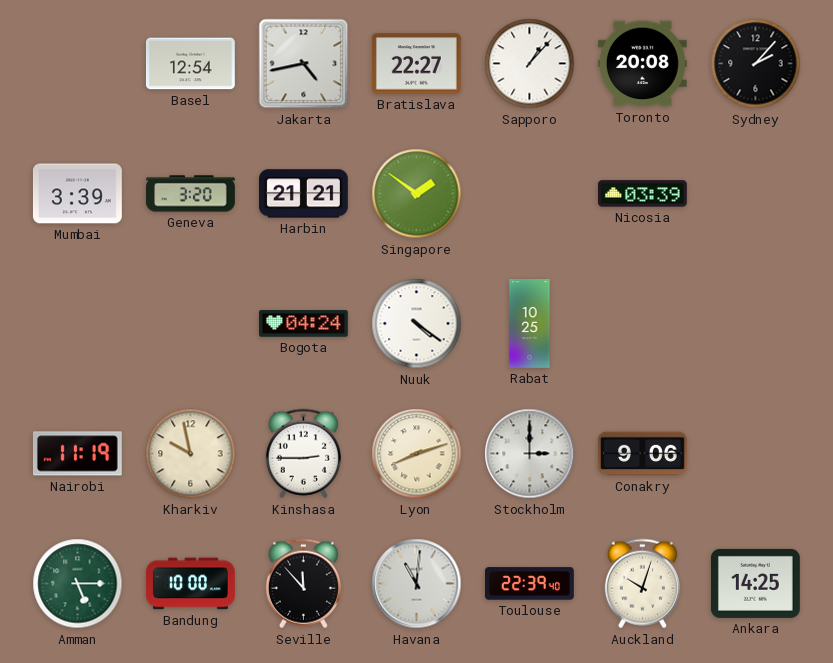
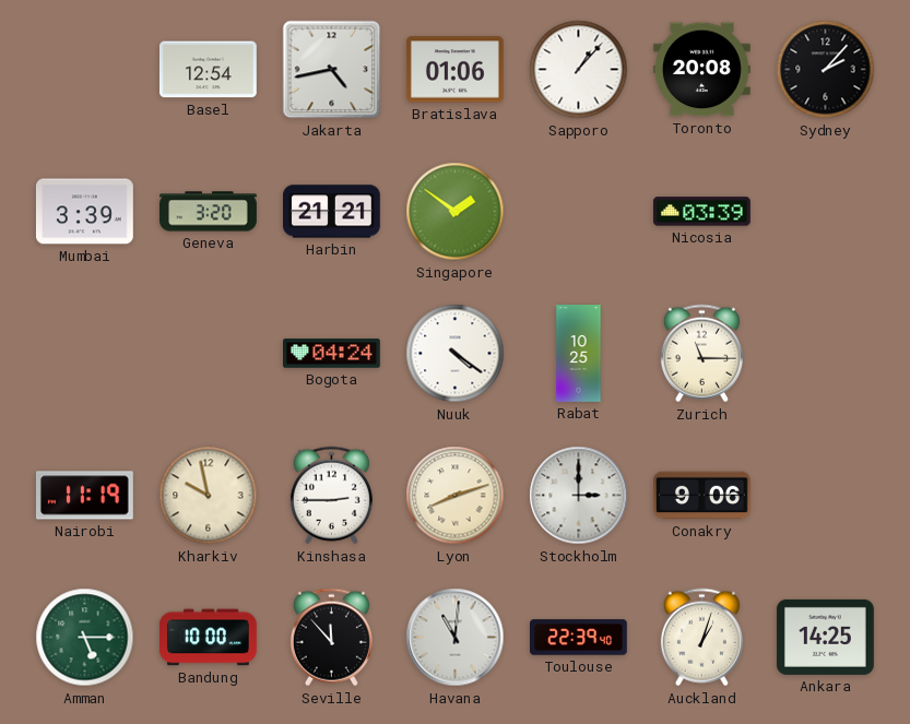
Bratislava: 22:27 -> 01:06
Zurich: none -> 11:15
Auckland: 10:03 -> 1:03
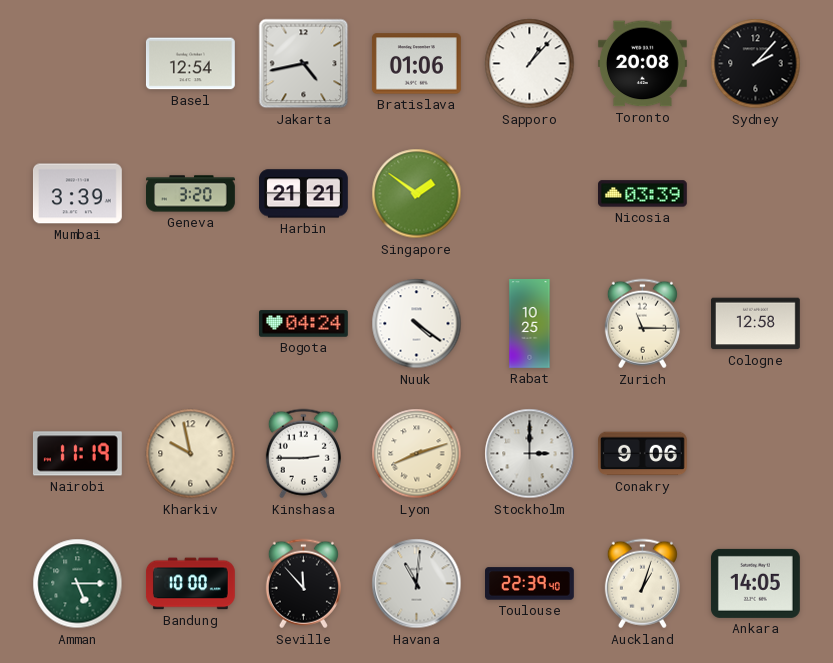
Cologne: none -> 12:58
Ankara: 14:25 -> 14:05
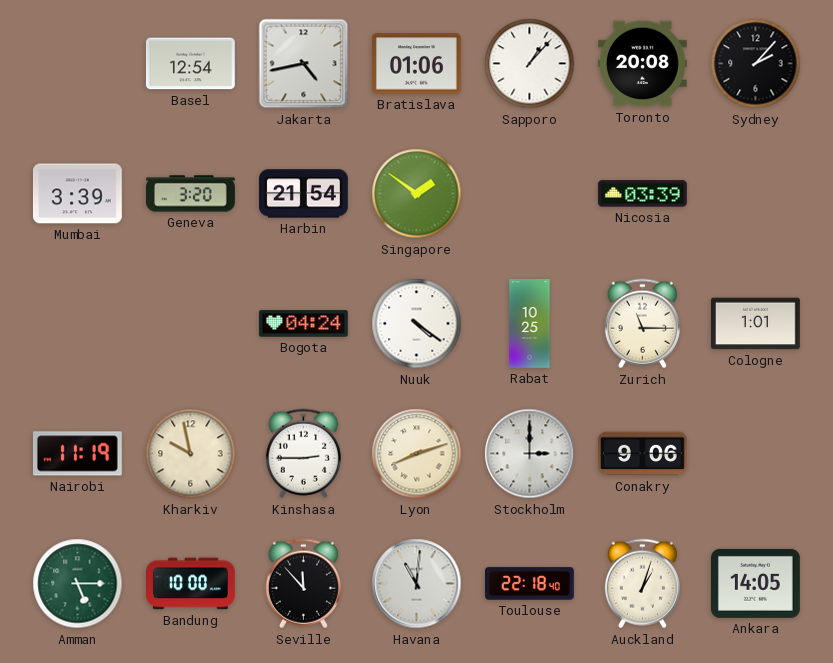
Harbin: 21:21 -> 21:54
Cologne: 12:58 -> 1:01
Toulouse: 22:39 -> 22:18
